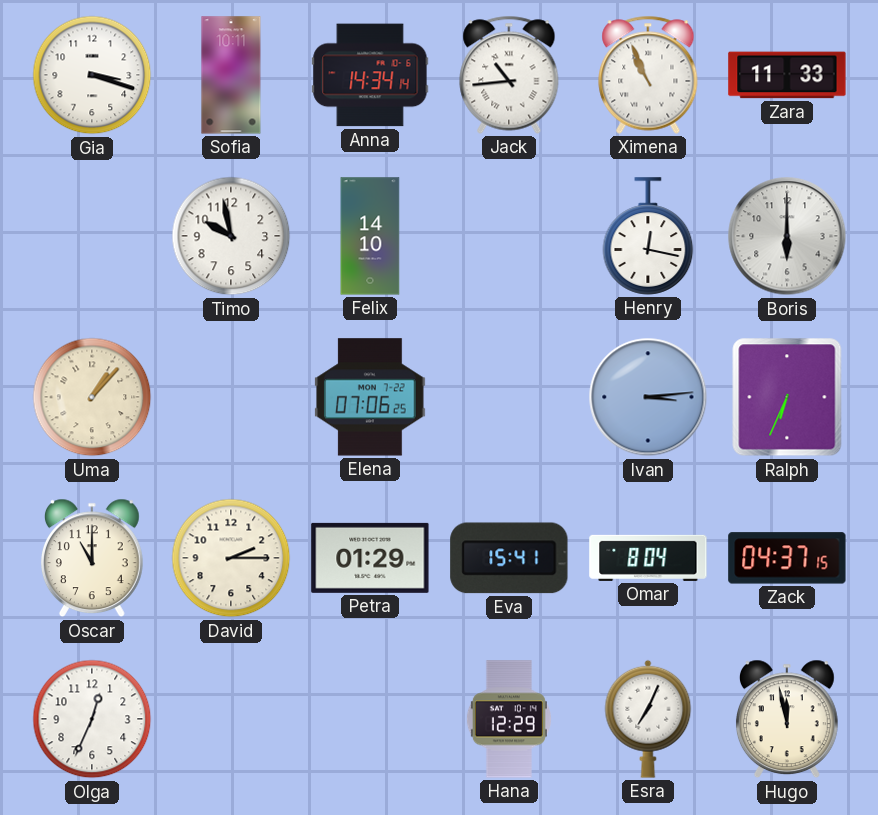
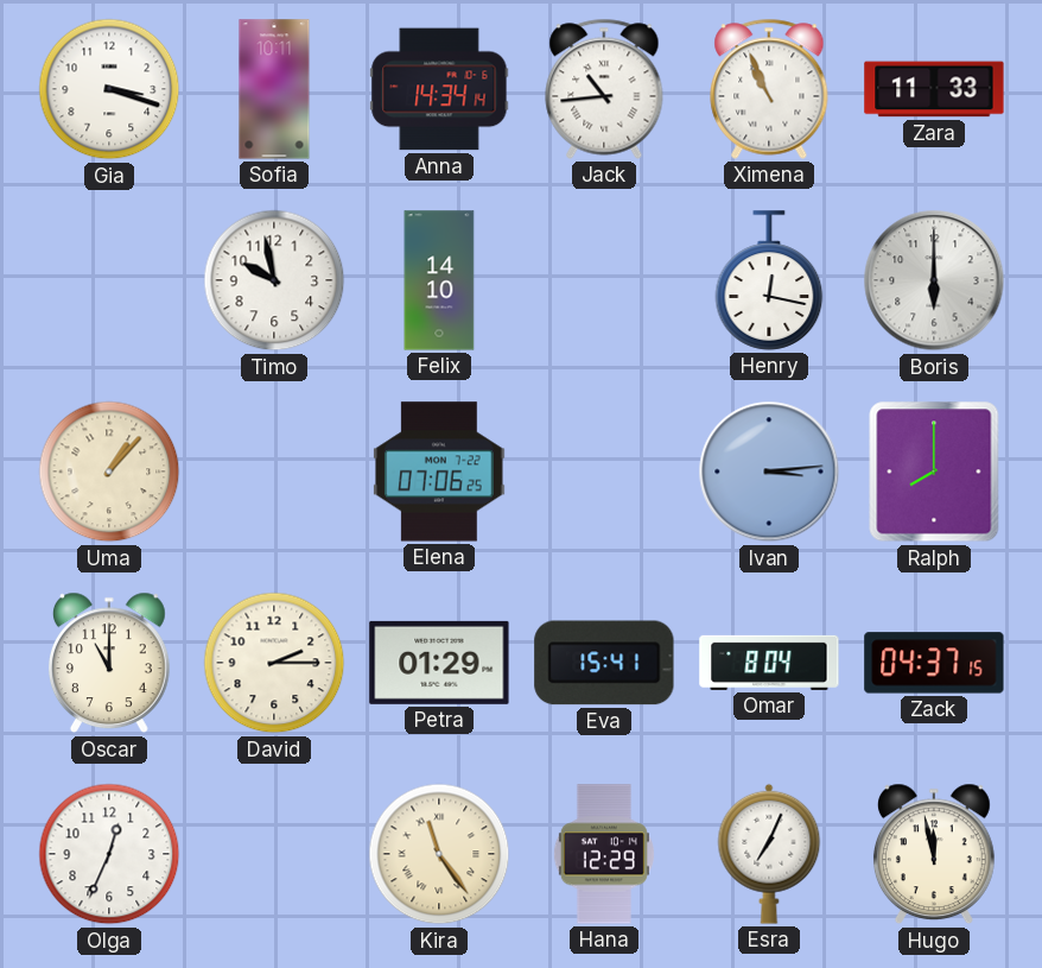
Ralph: 6:34 -> 8:00
Kira: none -> 11:24
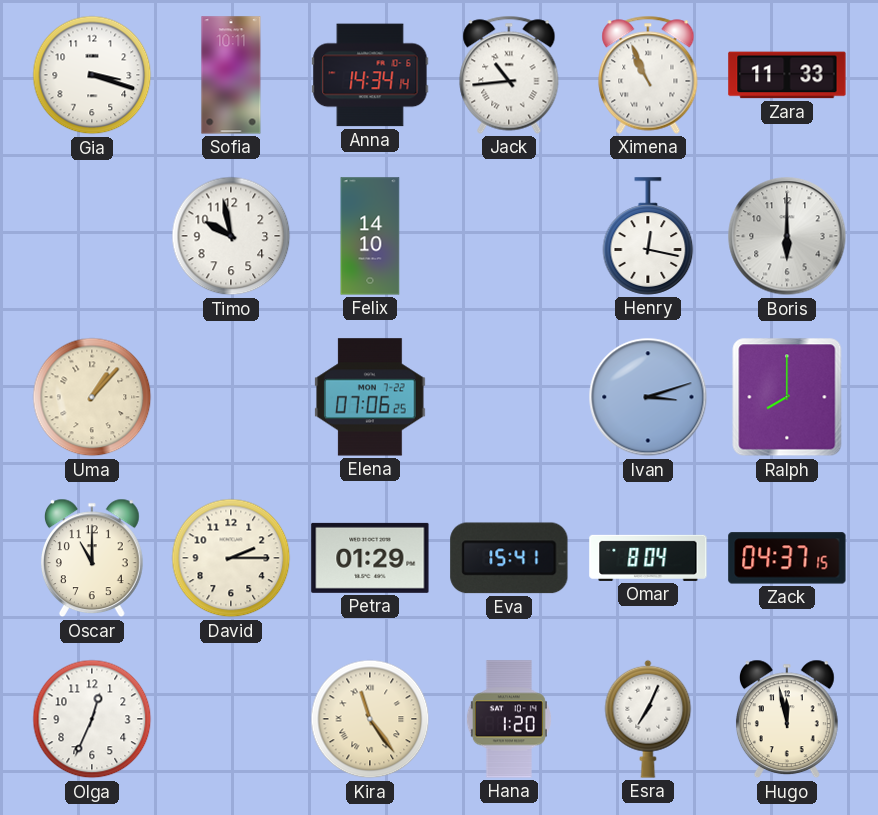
Ivan: 3:14 -> 3:12
Hana: 12:29 -> 1:20
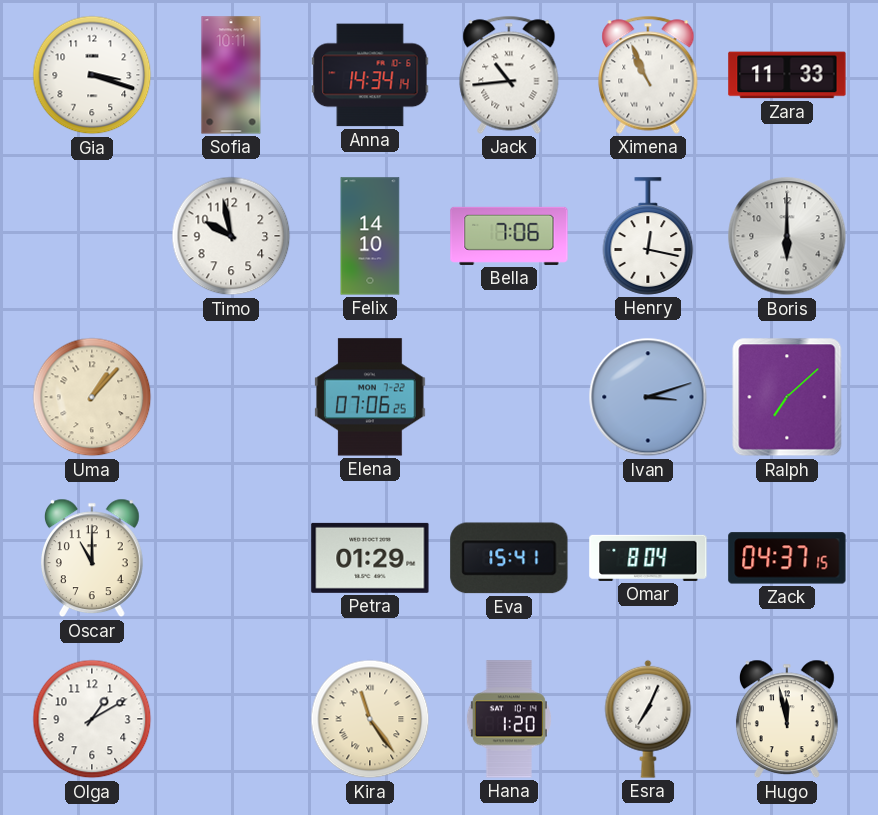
Bella: none -> 7:06
Ralph: 8:00 -> 7:08
David: 2:15 -> none
Olga: 12:34 -> 1:10
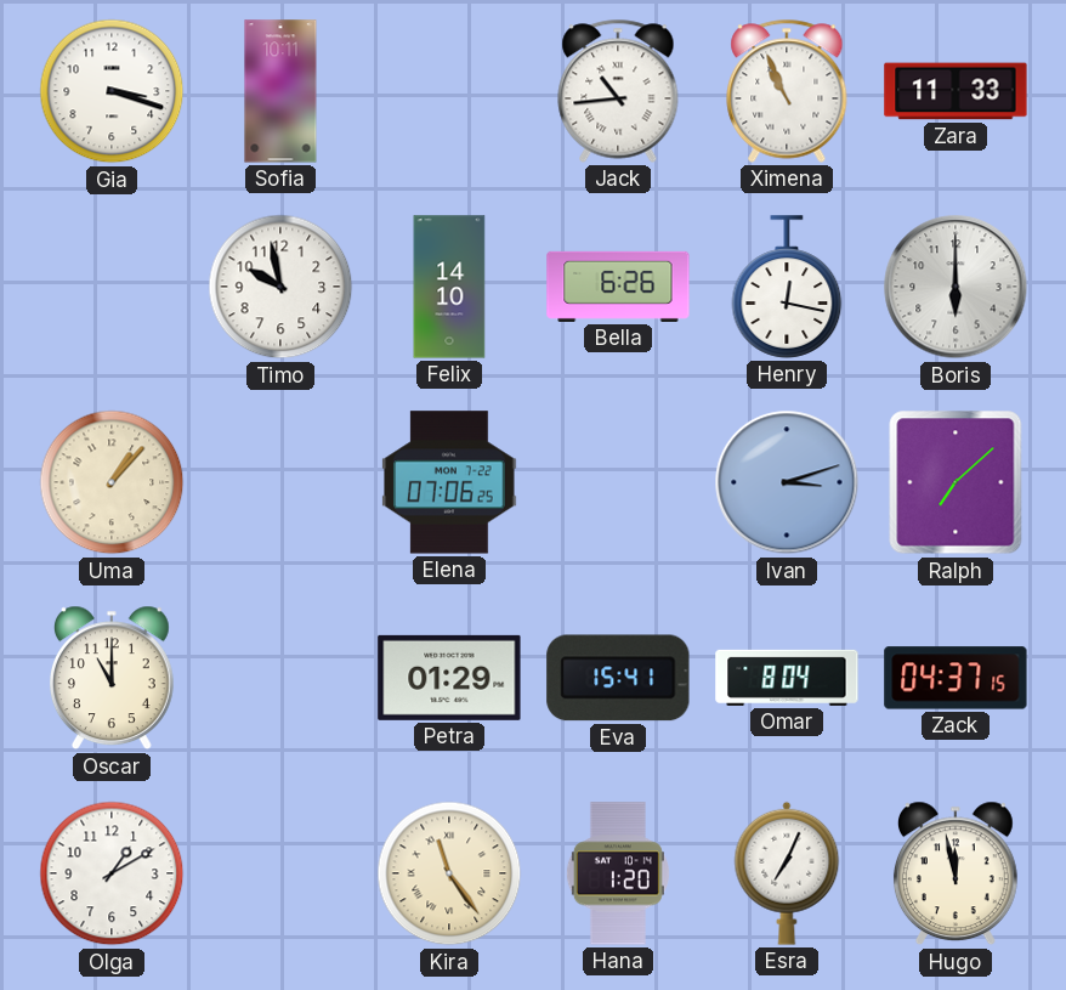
Anna: 14:34 -> none
Bella: 7:06 -> 6:26
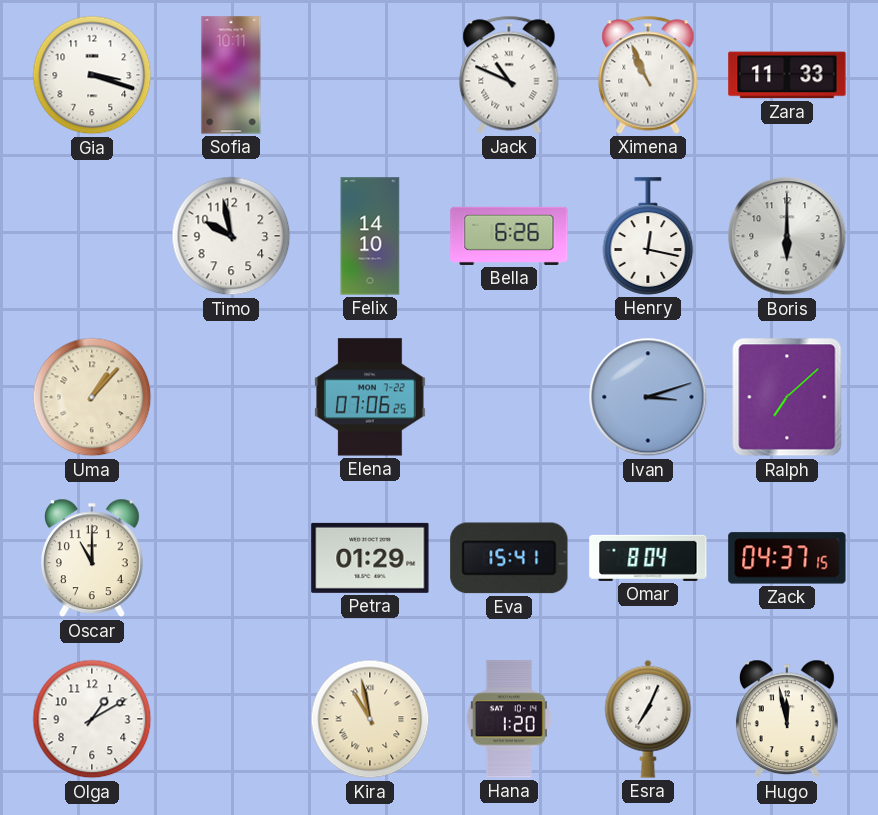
Jack: 10:44 -> 10:49
Kira: 11:24 -> 10:58
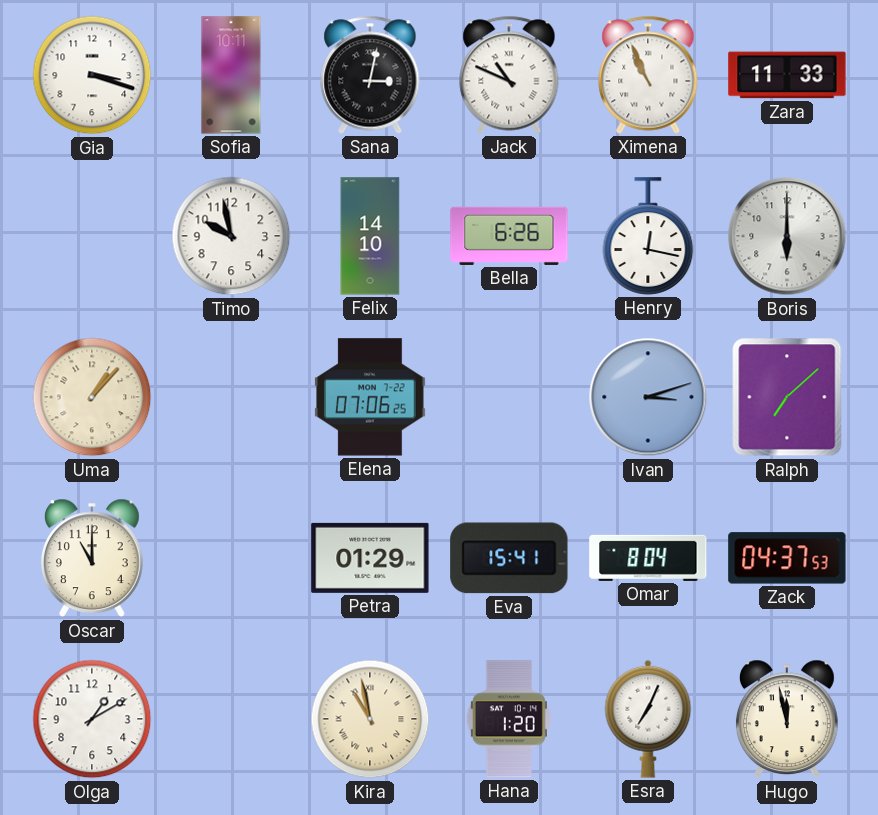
Sana: none -> 3:02
Zack: 04:37:15 -> 04:37:53
